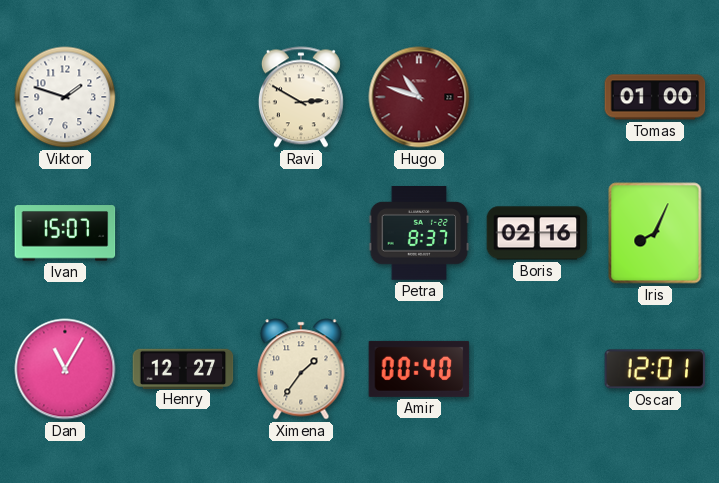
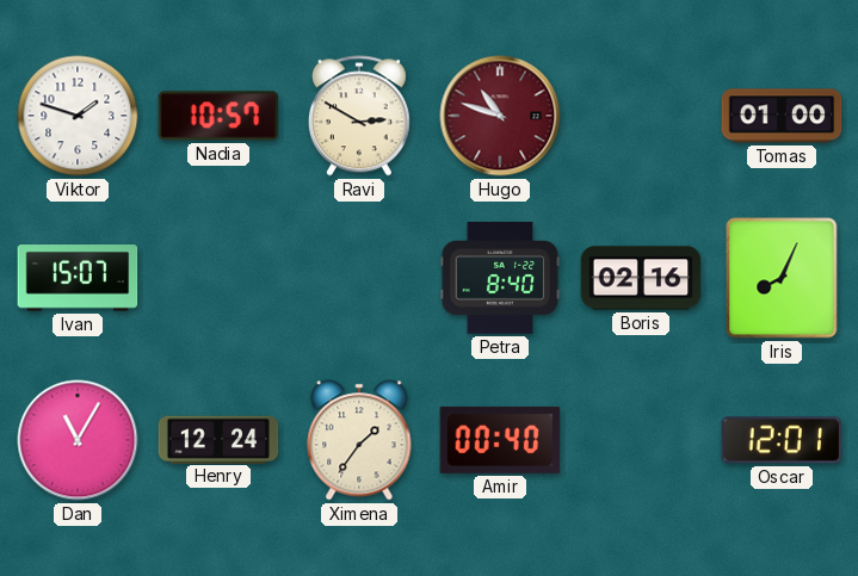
Nadia: none -> 10:57
Petra: 8:37 -> 8:40
Henry: 12:27 -> 12:24
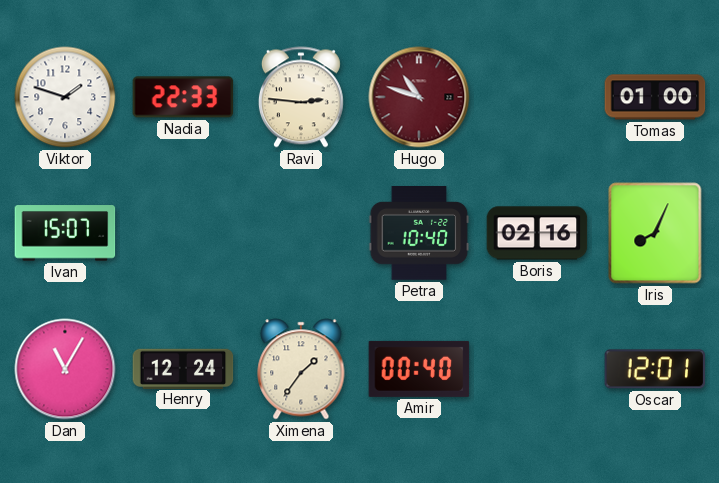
Nadia: 10:57 -> 22:33
Ravi: 2:50 -> 2:46
Petra: 8:40 -> 10:40
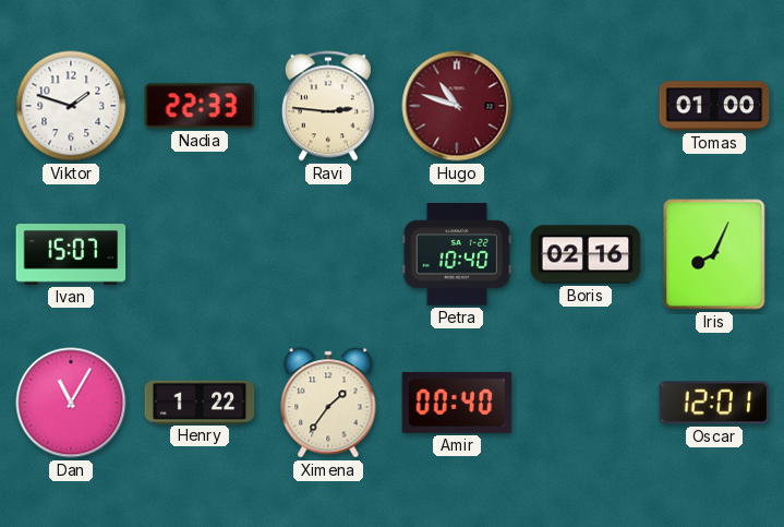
Henry: 12:24 -> 1:22
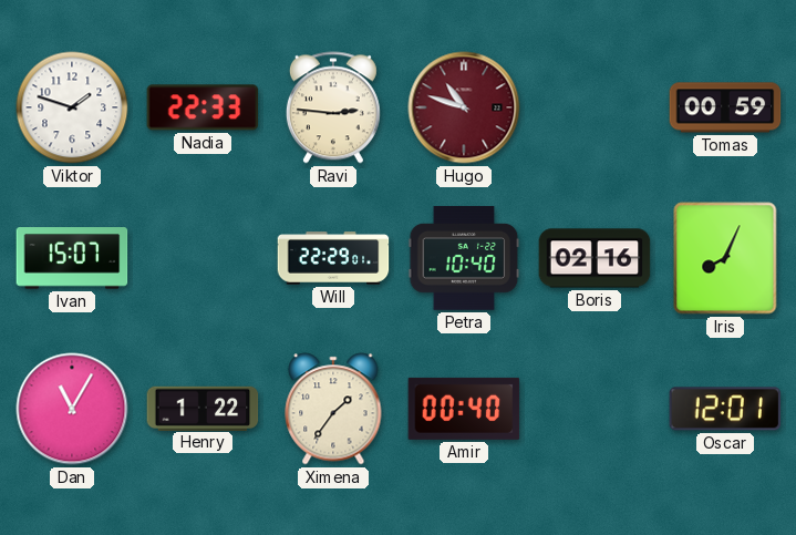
Tomas: 01:00 -> 00:59
Will: none -> 22:29
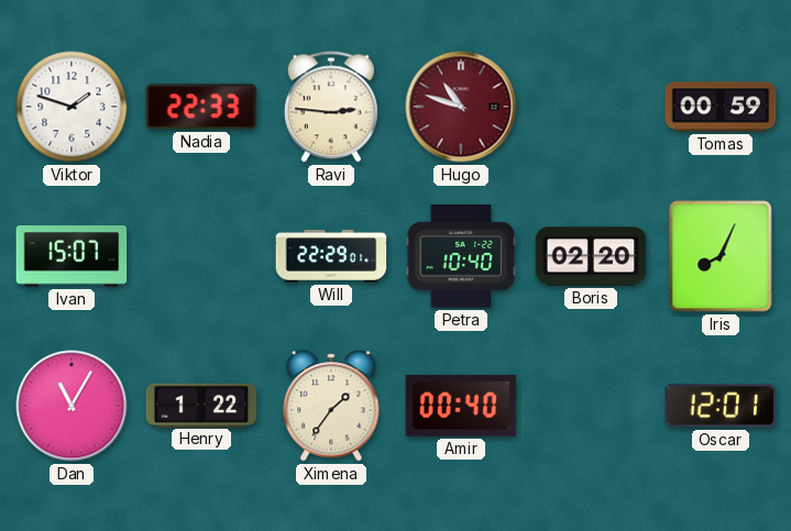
Boris: 02:16 -> 02:20
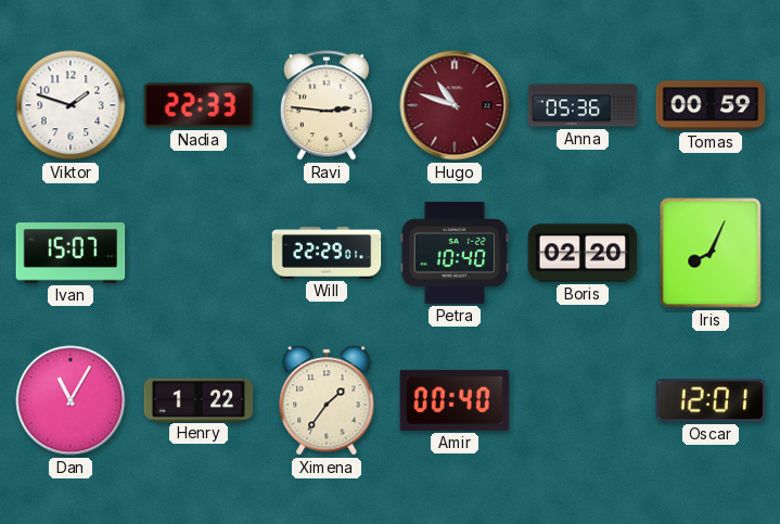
Anna: none -> 05:36
